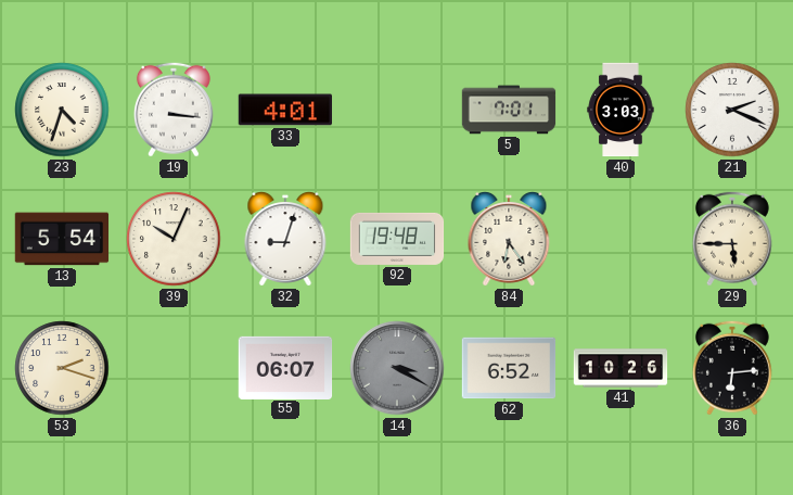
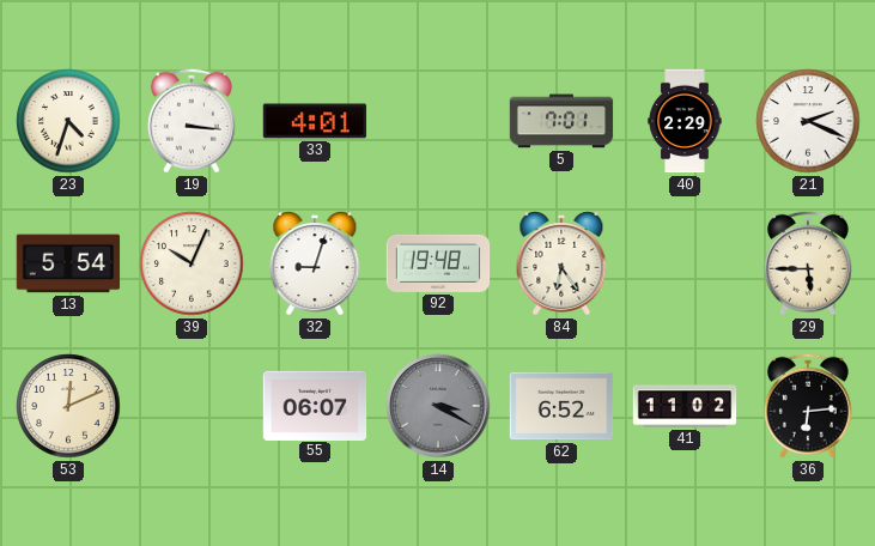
40: 3:03 -> 2:29
53: 2:18 -> 12:11
41: 10:26 -> 11:02
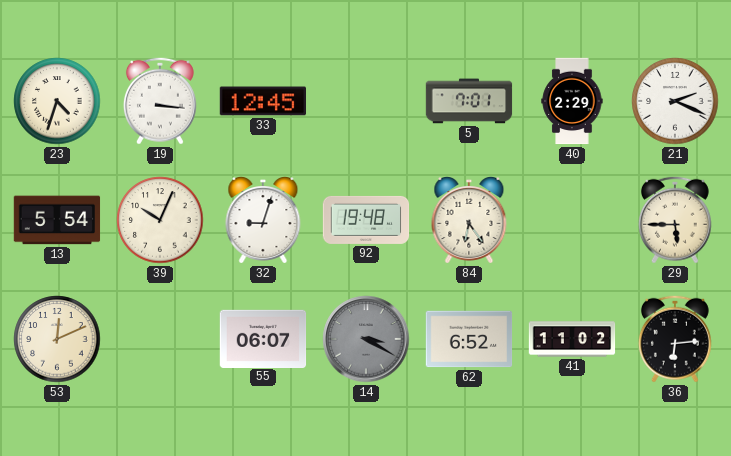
33: 4:01 -> 12:45
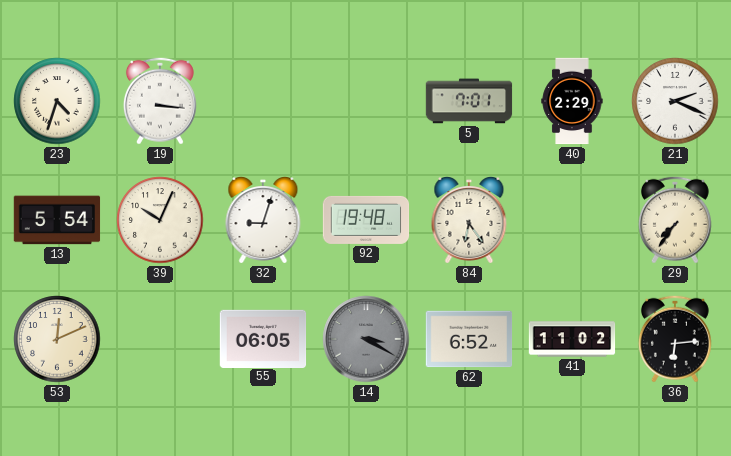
33: 12:45 -> none
29: 5:45 -> 7:36
55: 06:07 -> 06:05
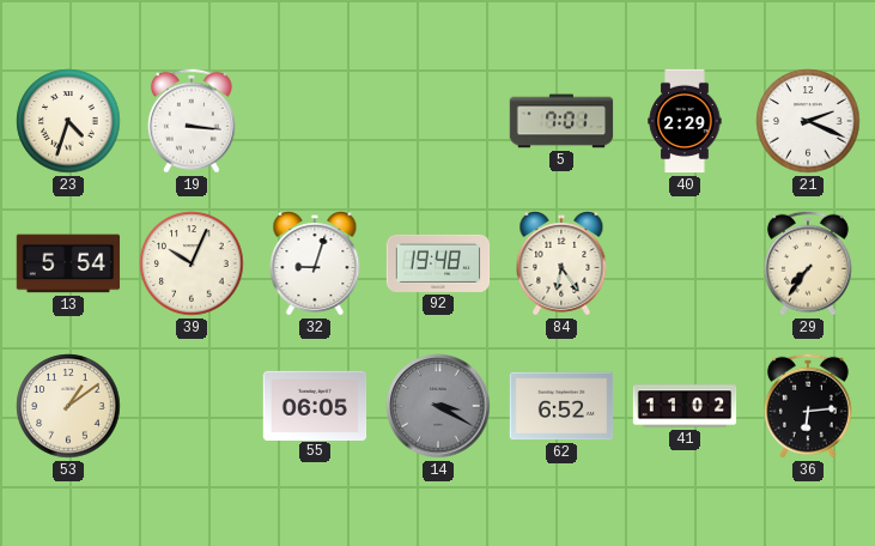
53: 12:11 -> 1:09
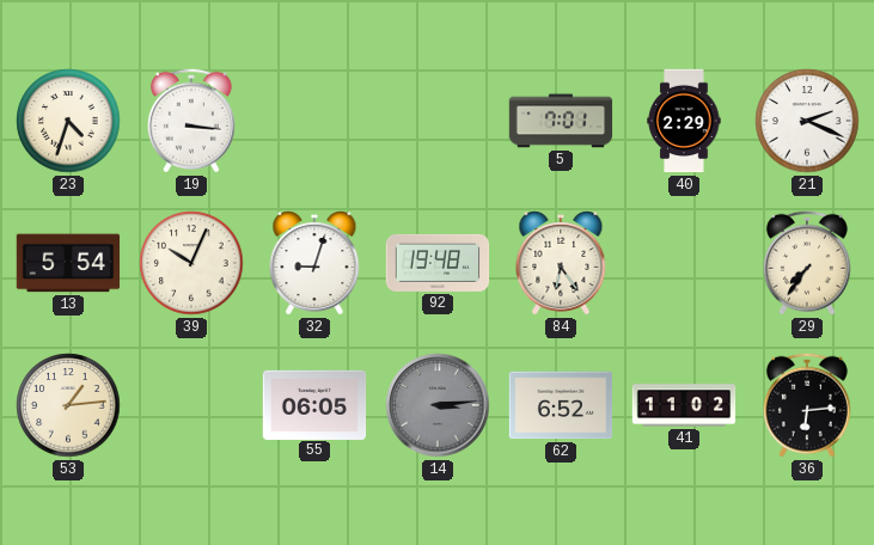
53: 1:09 -> 1:14
14: 3:20 -> 3:14
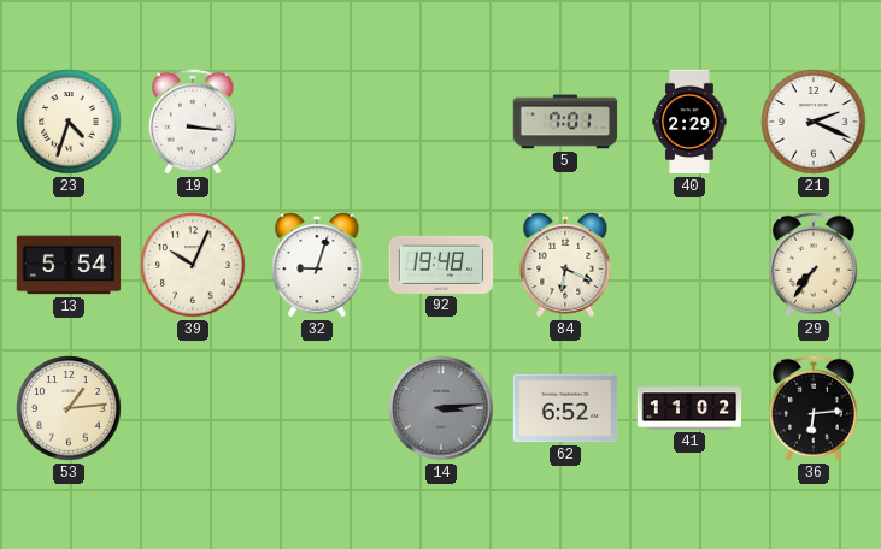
84: 6:24 -> 6:19
55: 06:05 -> none
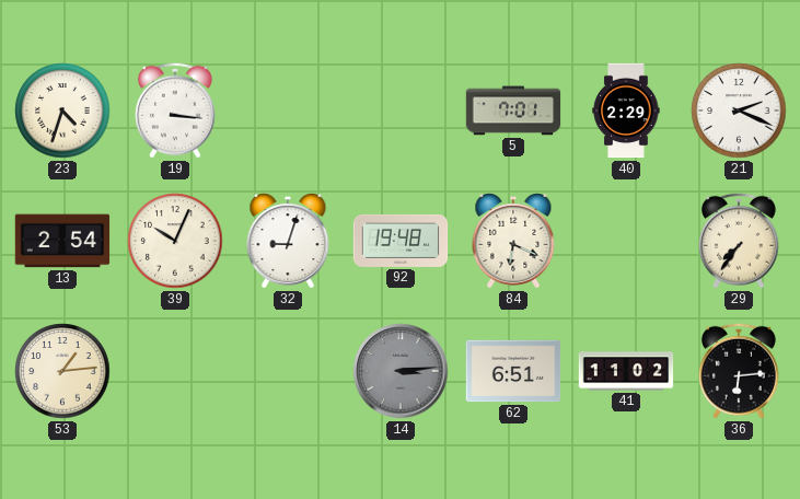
13: 5:54 -> 2:54
62: 6:52 -> 6:51
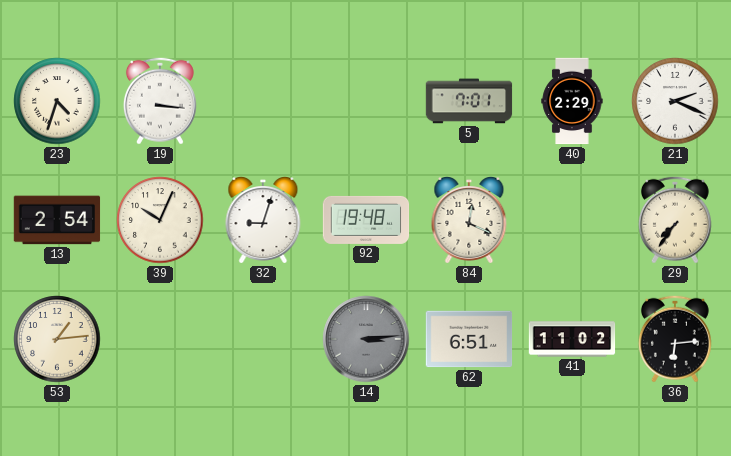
84: 6:19 -> 12:19
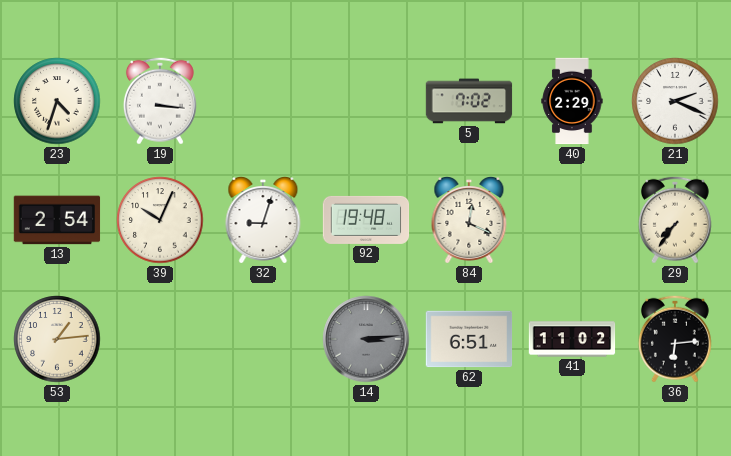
5: 7:01 -> 7:02
